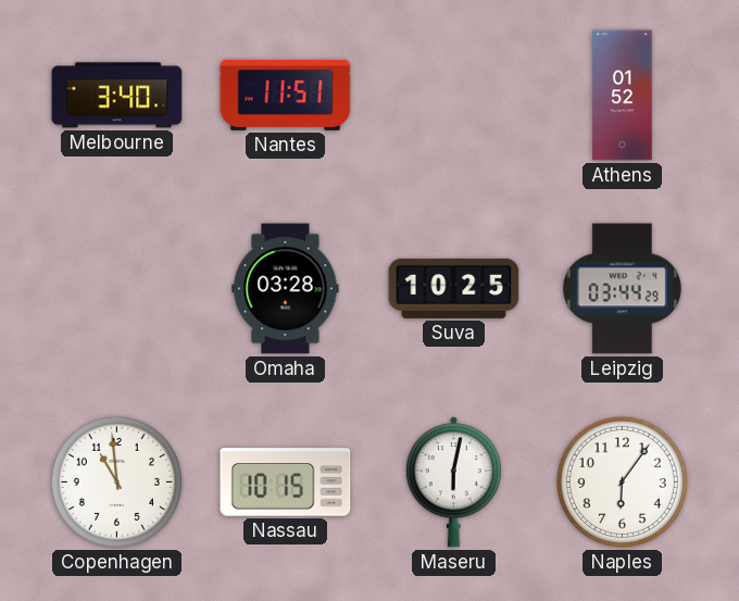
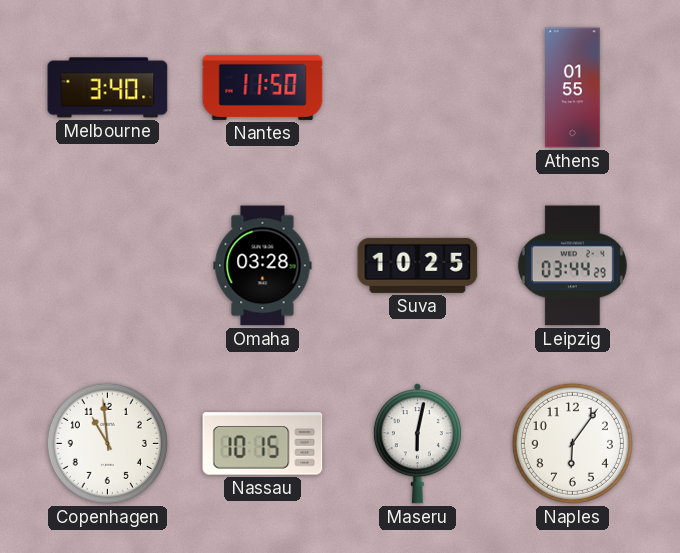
Nantes: 11:51 -> 11:50
Athens: 01:52 -> 01:55
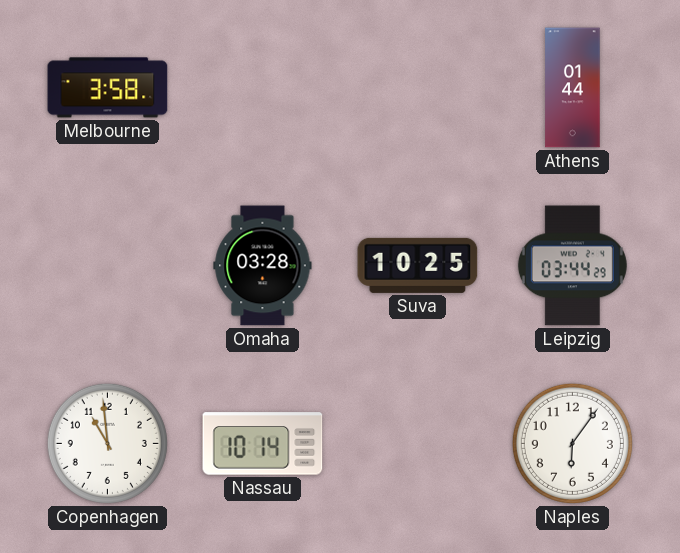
Melbourne: 3:40 -> 3:58
Nantes: 11:50 -> none
Athens: 01:55 -> 01:44
Nassau: 10:15 -> 10:14
Maseru: 6:02 -> none
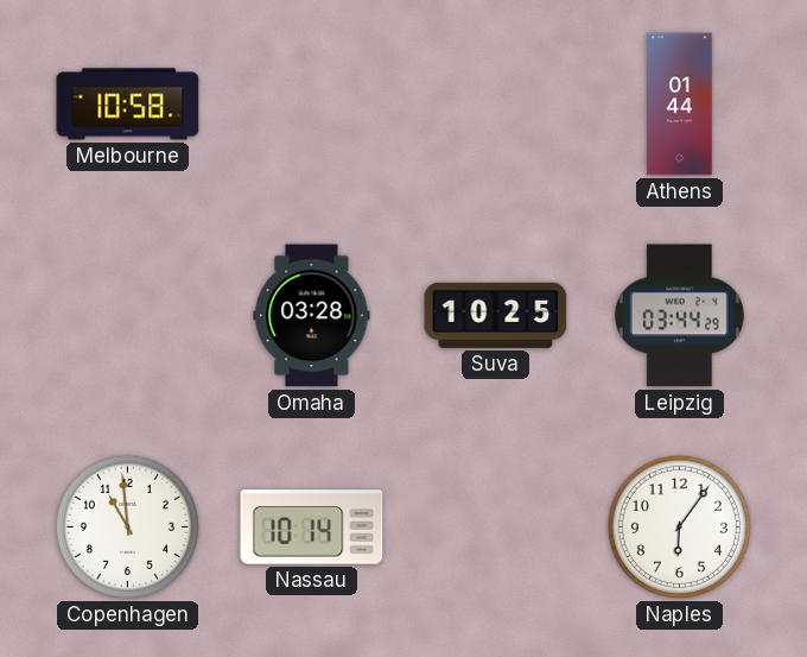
Melbourne: 3:58 -> 10:58
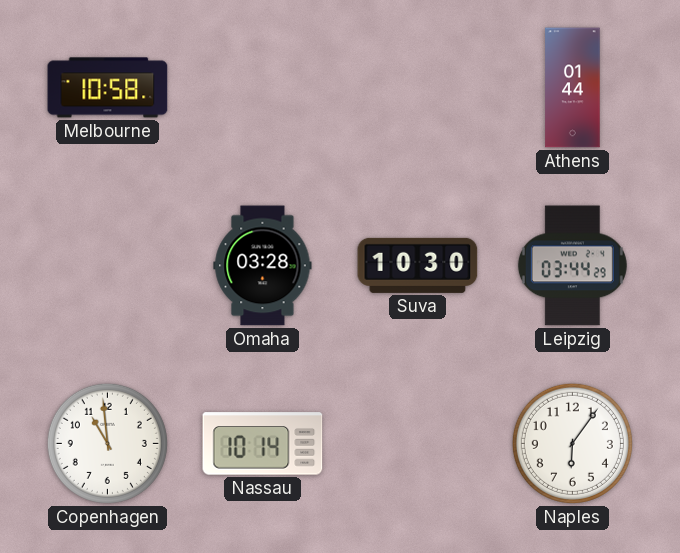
Suva: 10:25 -> 10:30
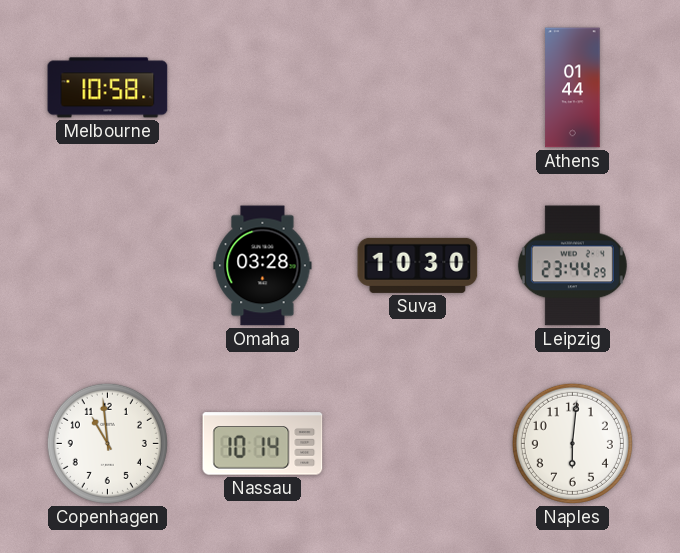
Leipzig: 03:44 -> 23:44
Naples: 6:06 -> 6:01
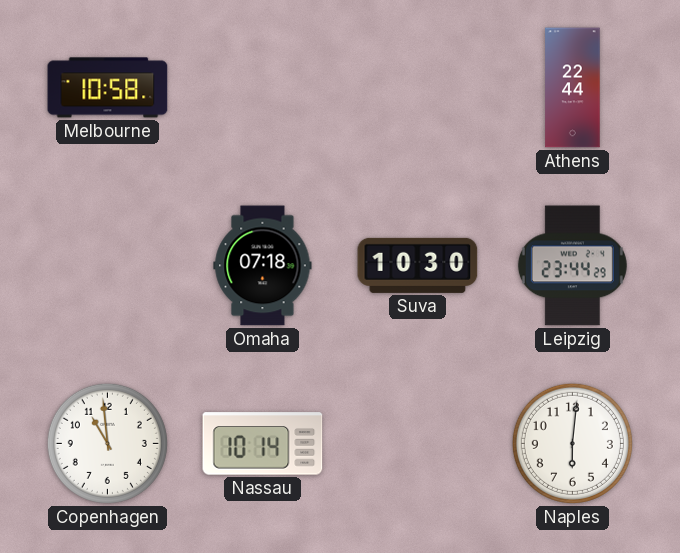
Athens: 01:44 -> 22:44
Omaha: 03:28 -> 07:18
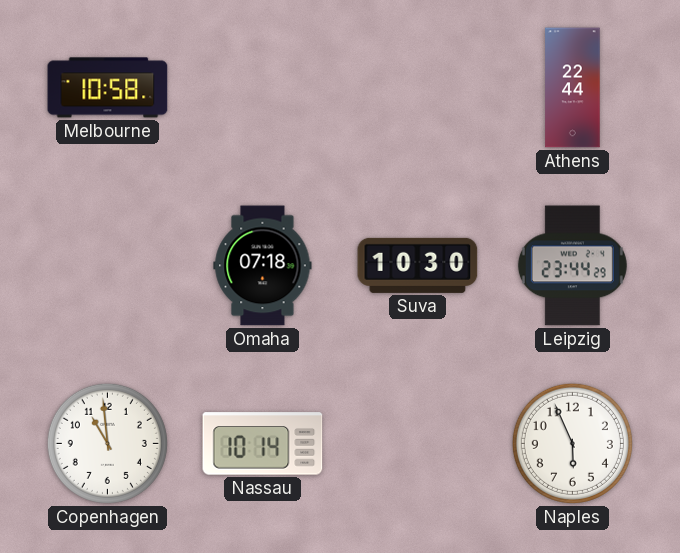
Naples: 6:01 -> 5:56
